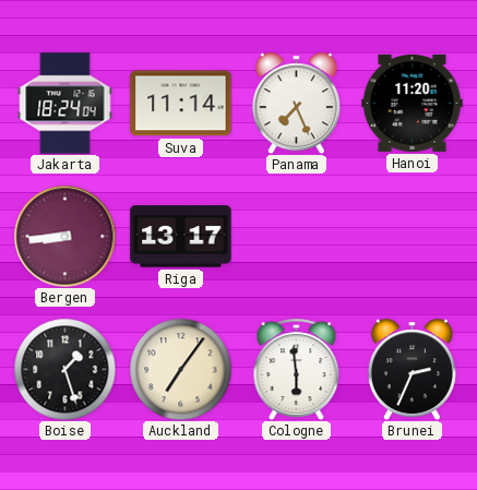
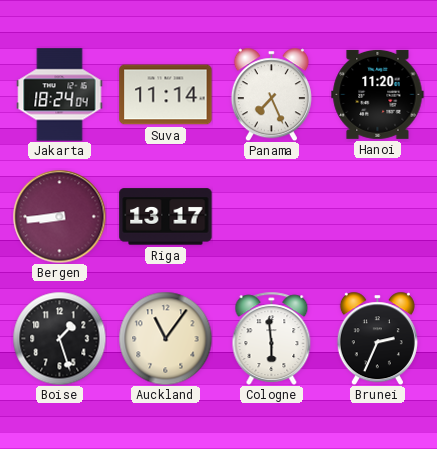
Auckland: 7:06 -> 11:06
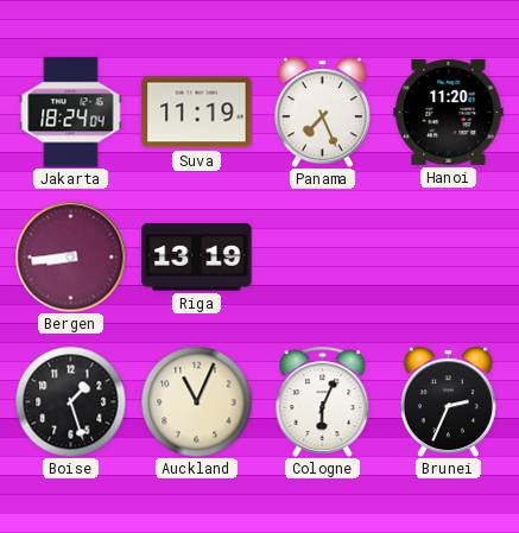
Suva: 11:14 -> 11:19
Riga: 13:17 -> 13:19
Auckland: 11:06 -> 11:04
Cologne: 5:59 -> 6:04
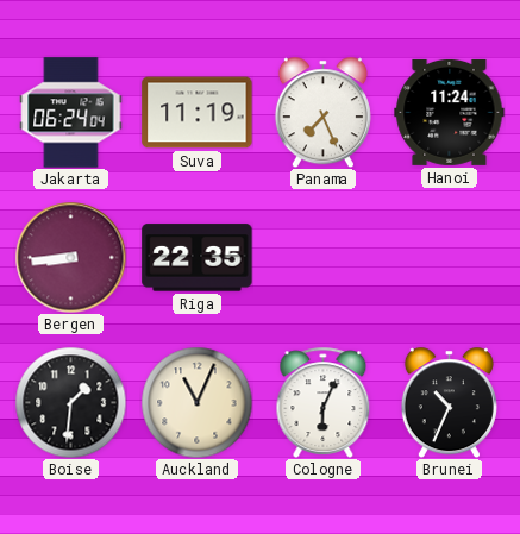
Jakarta: 18:24 -> 06:24
Hanoi: 11:20 -> 11:24
Riga: 13:19 -> 22:35
Boise: 1:27 -> 1:31
Brunei: 2:34 -> 10:34
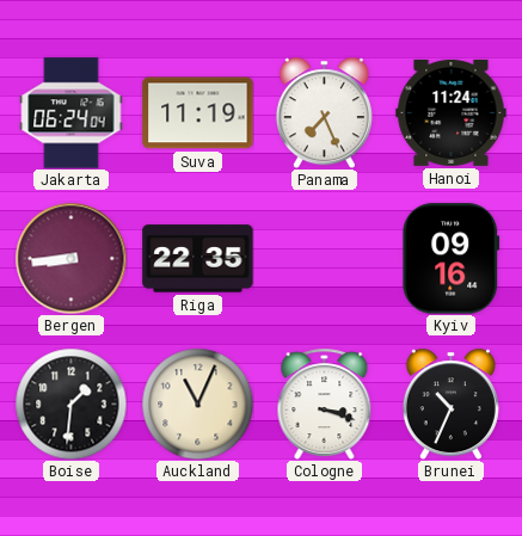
Kyiv: none -> 09:16
Cologne: 6:04 -> 3:18
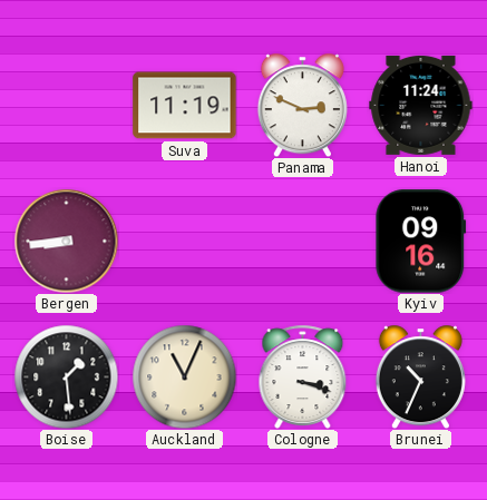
Jakarta: 06:24 -> none
Panama: 7:26 -> 2:49
Riga: 22:35 -> none
Boise: 1:31 -> 1:29
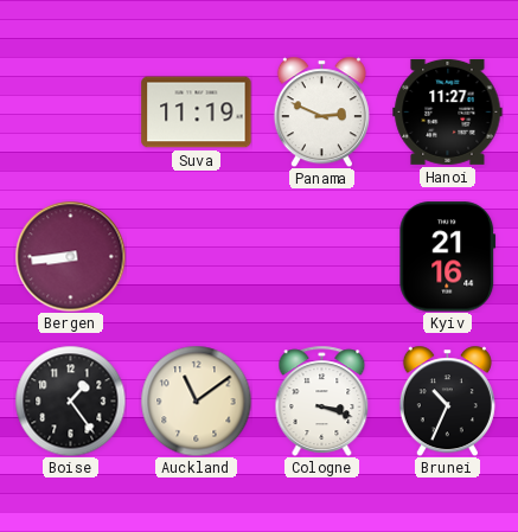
Hanoi: 11:24 -> 11:27
Kyiv: 09:16 -> 21:16
Boise: 1:29 -> 1:24
Auckland: 11:04 -> 11:09
